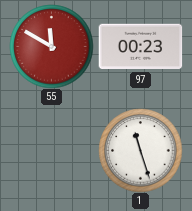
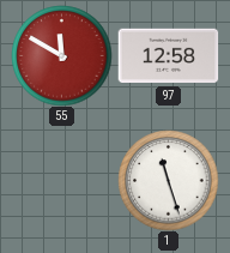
97: 00:23 -> 12:58
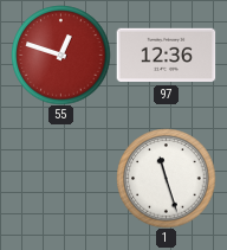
55: 11:50 -> 12:48
97: 12:58 -> 12:36
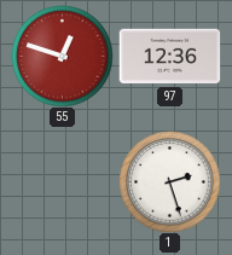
1: 11:27 -> 2:27
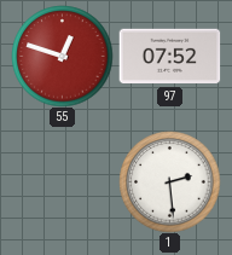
97: 12:36 -> 07:52
1: 2:27 -> 2:29
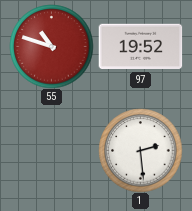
55: 12:48 -> 10:48
97: 07:52 -> 19:52
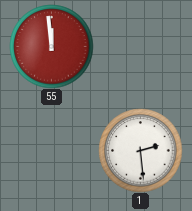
55: 10:48 -> 11:59
97: 19:52 -> none
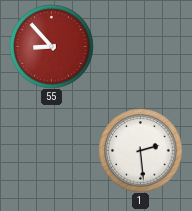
55: 11:59 -> 8:53
